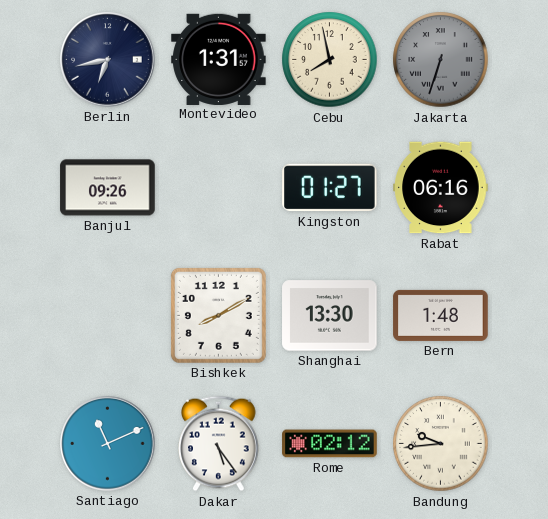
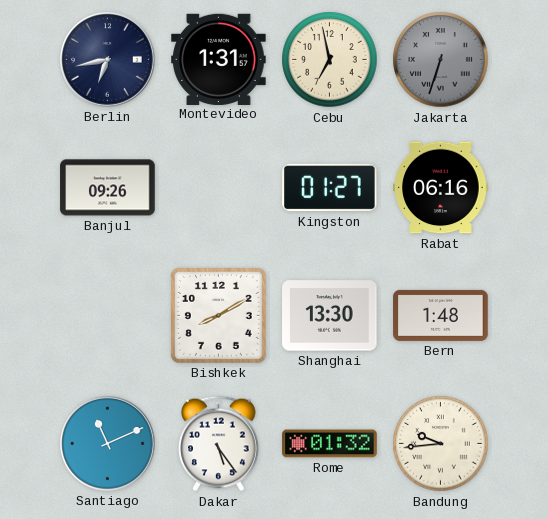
Cebu: 7:58 -> 6:58
Rome: 02:12 -> 01:32
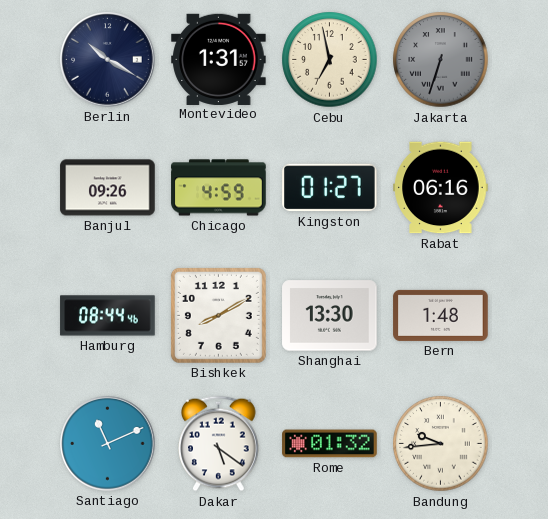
Berlin: 6:43 -> 10:20
Chicago: none -> 4:59
Hamburg: none -> 08:44
Dakar: 5:24 -> 5:21
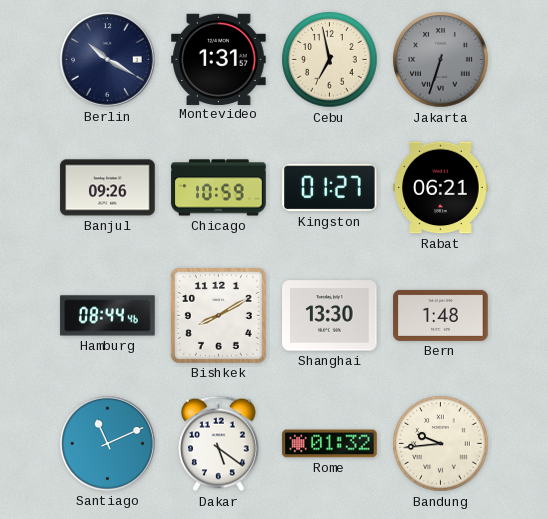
Chicago: 4:59 -> 10:59
Rabat: 06:16 -> 06:21
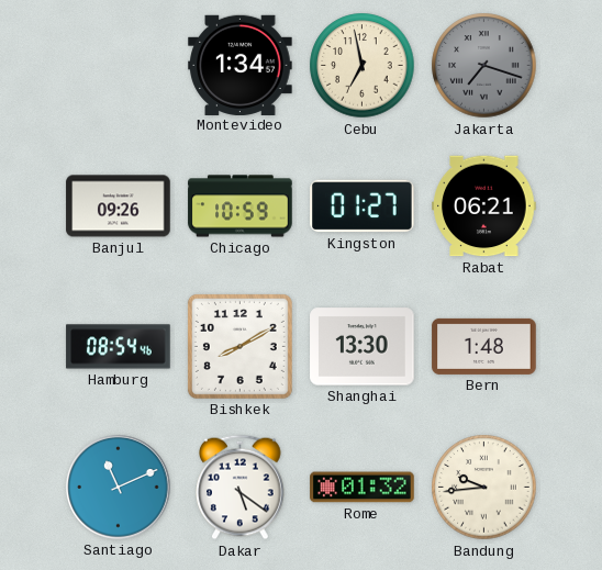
Berlin: 10:20 -> none
Montevideo: 1:31 -> 1:34
Jakarta: 6:33 -> 7:18
Hamburg: 08:44 -> 08:54
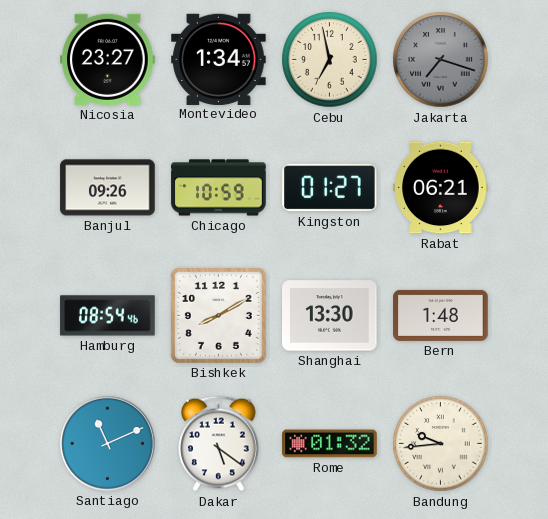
Nicosia: none -> 23:27
